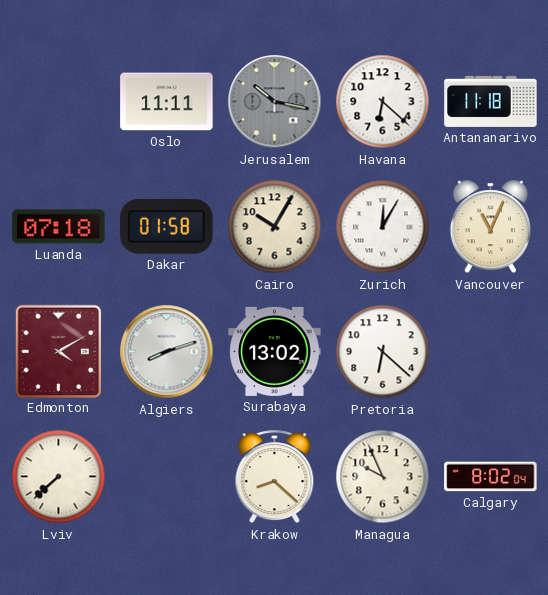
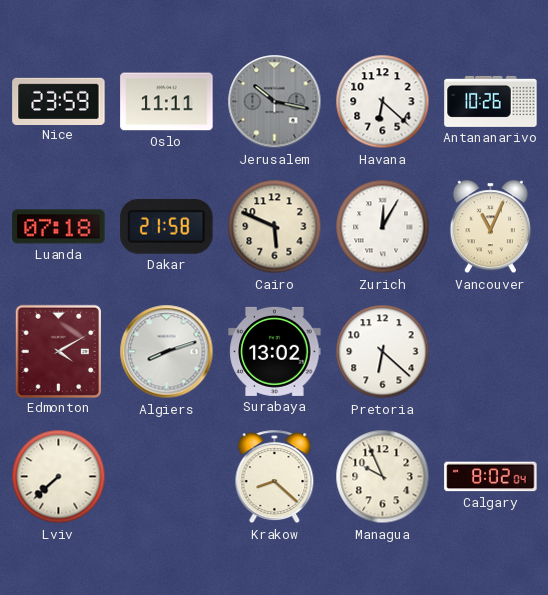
Nice: none -> 23:59
Antananarivo: 11:18 -> 10:26
Dakar: 01:58 -> 21:58
Cairo: 10:05 -> 5:49
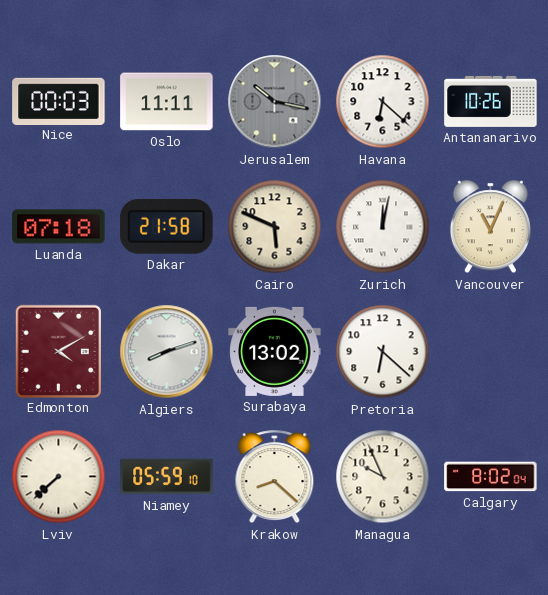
Nice: 23:59 -> 00:03
Zurich: 12:05 -> 12:02
Niamey: none -> 05:59
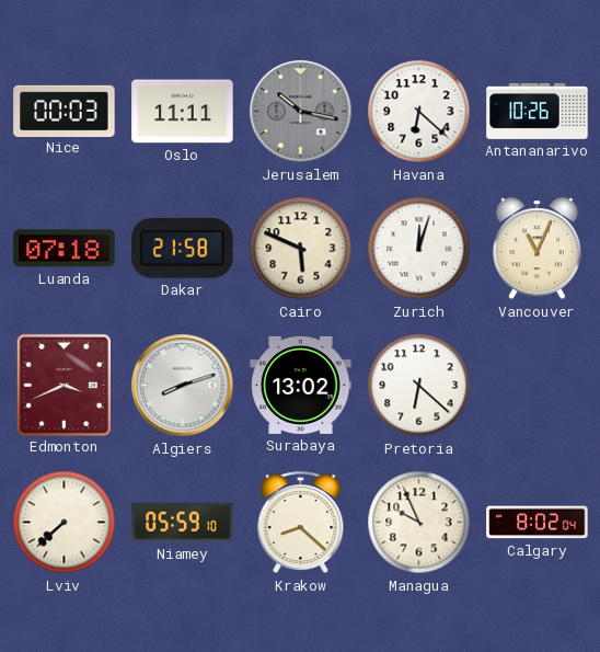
Zurich: 12:02 -> 12:03
Edmonton: 4:10 -> 3:41
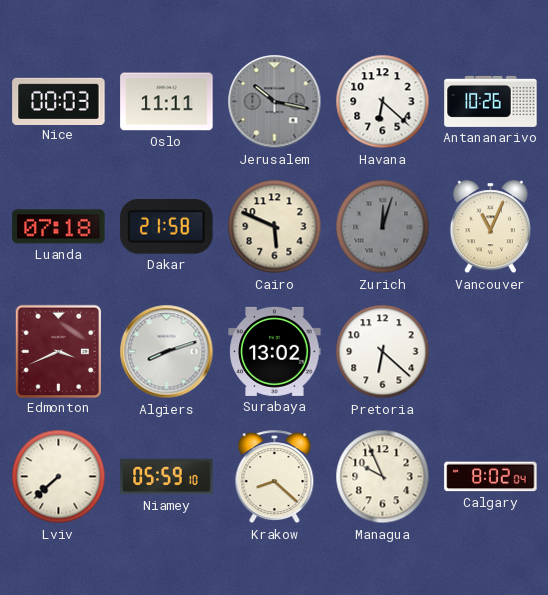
Zurich dial: white -> grey
